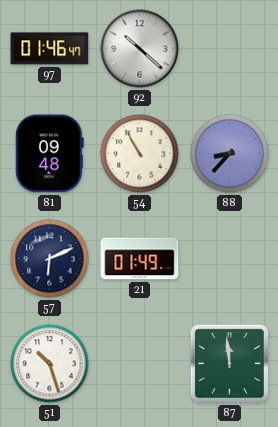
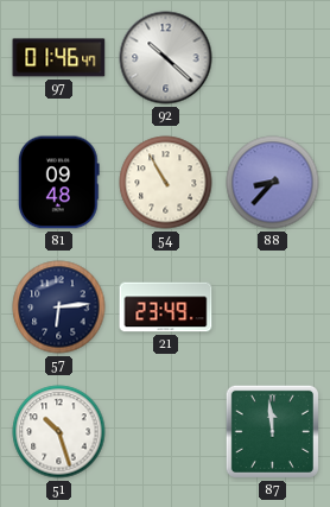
57: 6:11 -> 6:14
21: 01:49 -> 23:49
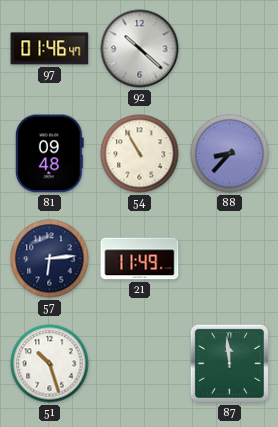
21: 23:49 -> 11:49
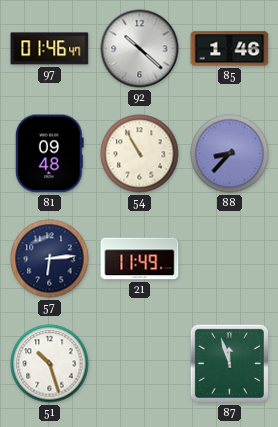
85: none -> 1:46
87: 11:59 -> 11:57
